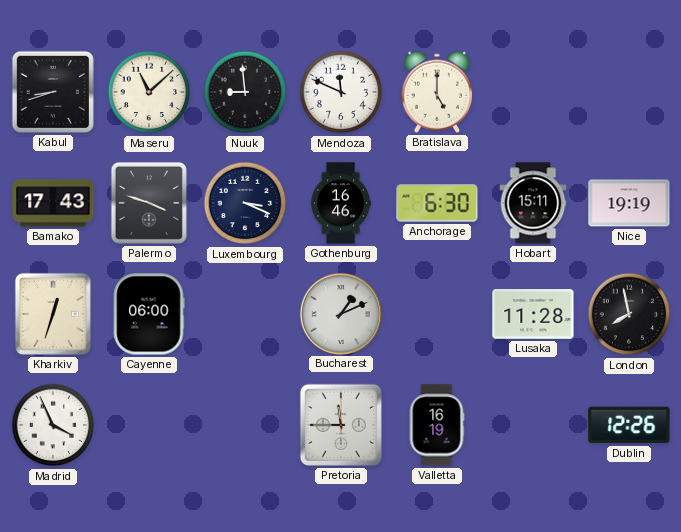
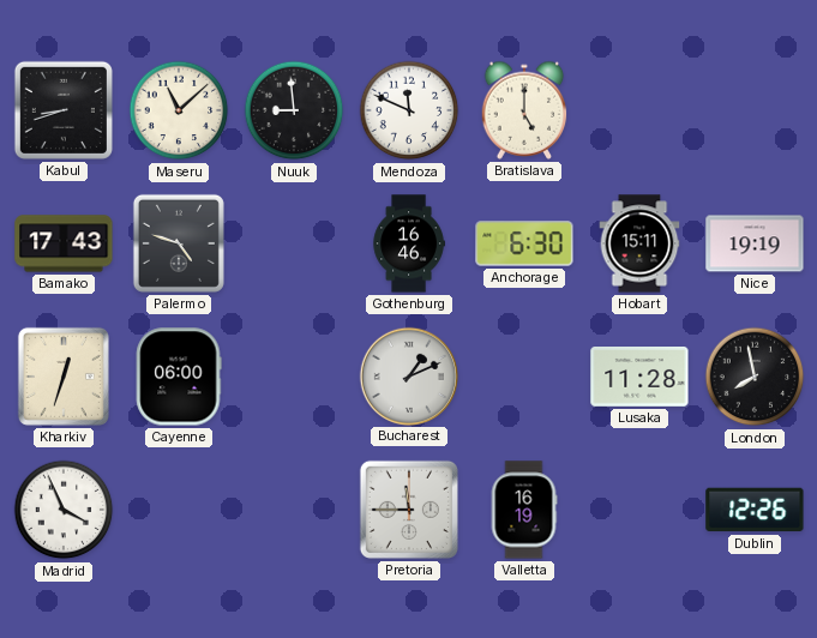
Palermo: 3:48 -> 4:48
Luxembourg: 3:19 -> none
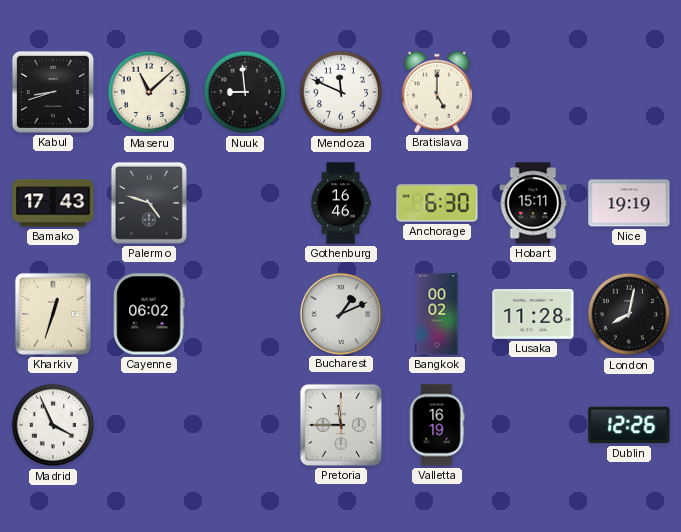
Cayenne: 06:00 -> 06:02
Bangkok: none -> 00:02
London: 7:58 -> 8:02
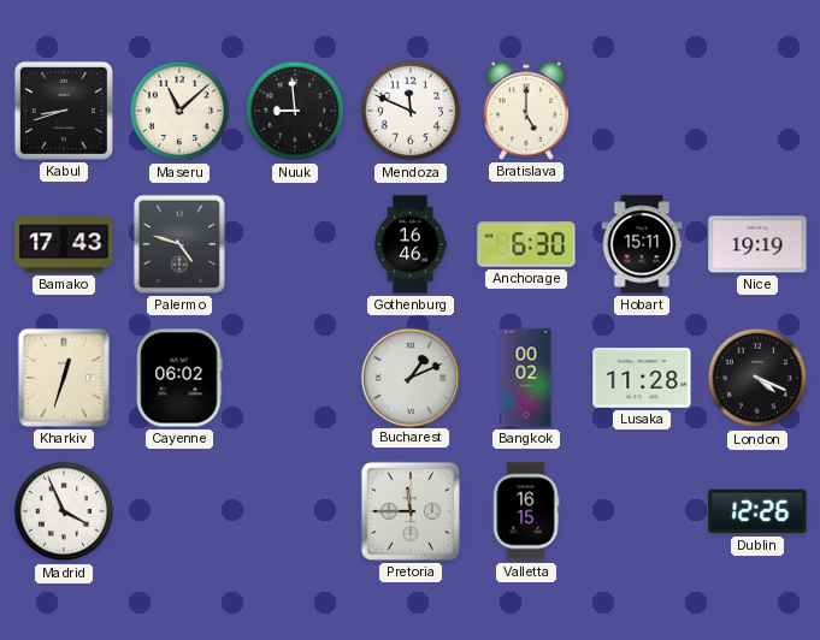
London: 8:02 -> 4:19
Valletta: 16:19 -> 16:15
